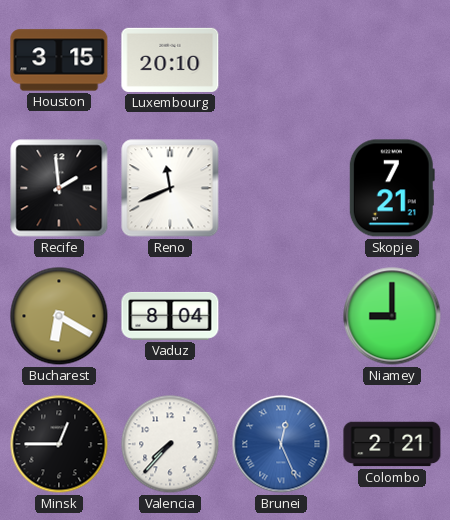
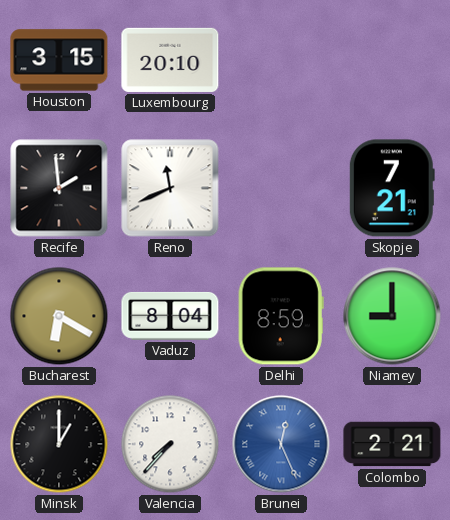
Delhi: none -> 8:59
Minsk: 12:45 -> 1:00
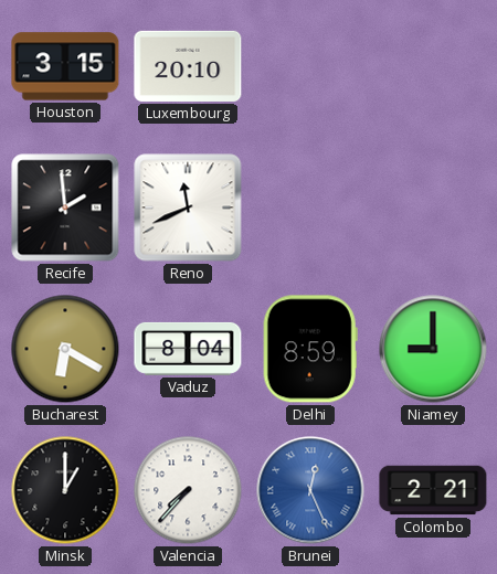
Skopje: 7:21 -> none
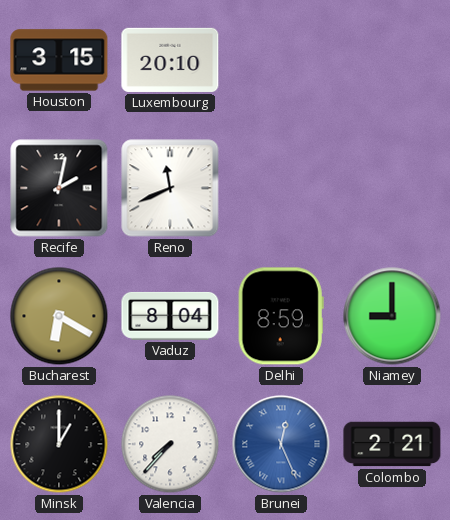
Recife: 1:59 -> 2:02
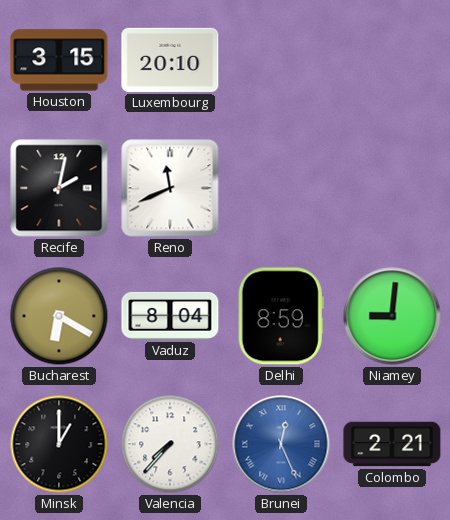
Niamey: 9:00 -> 9:01
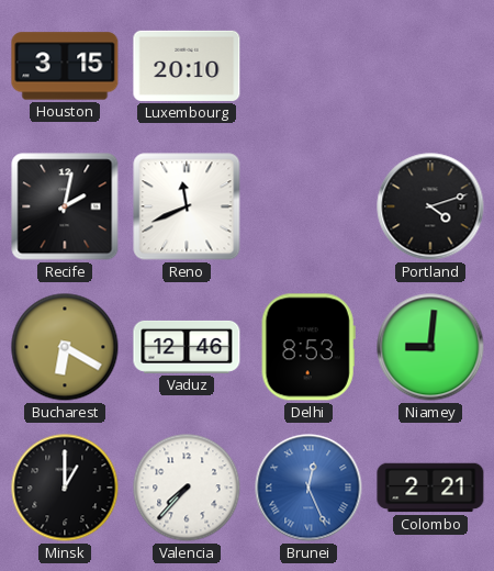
Portland: none -> 4:12
Vaduz: 8:04 -> 12:46
Delhi: 8:59 -> 8:53
